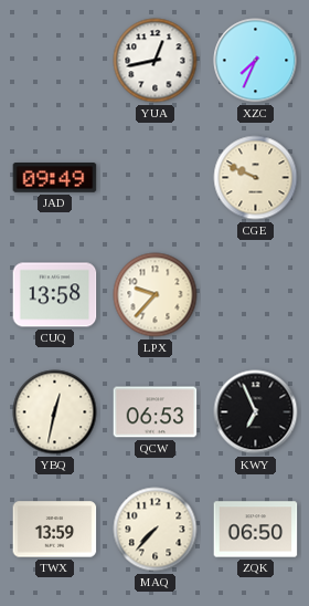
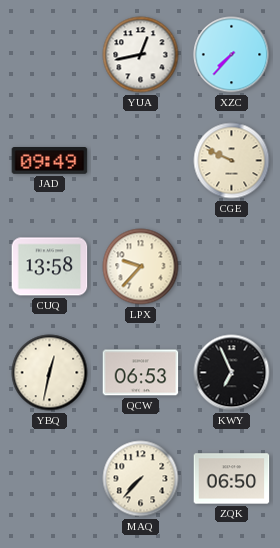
XZC: 7:34 -> 7:37
TWX: 13:59 -> none
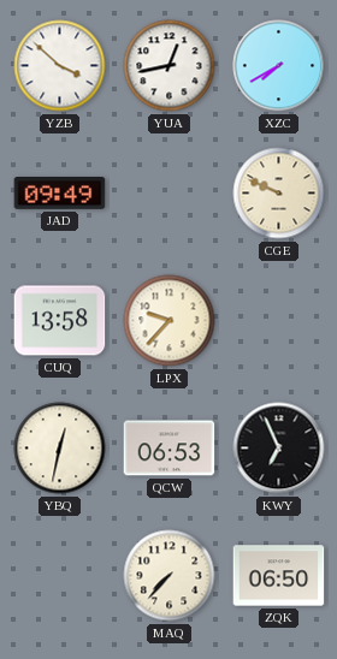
YZB: none -> 3:52
XZC: 7:37 -> 7:40
